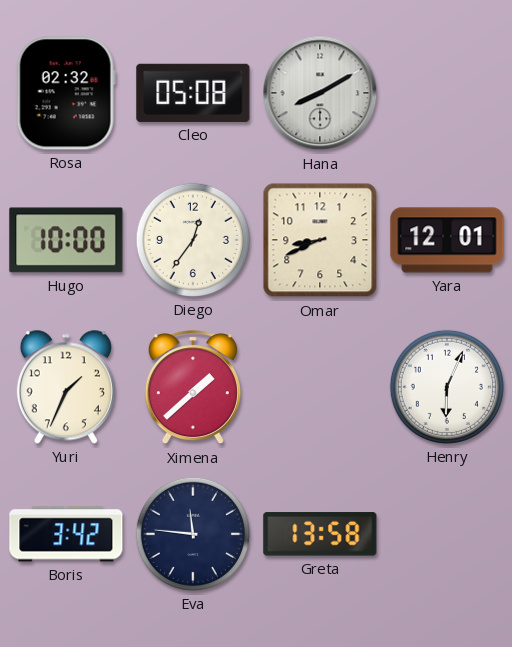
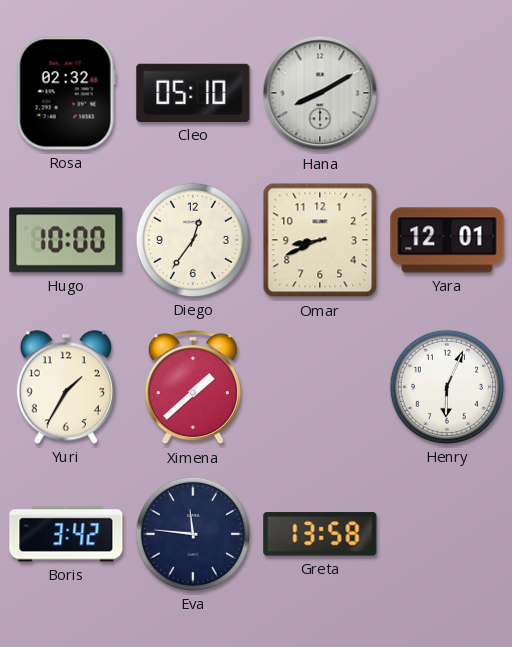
Cleo: 05:08 -> 05:10
Yuri: 1:34 -> 1:35
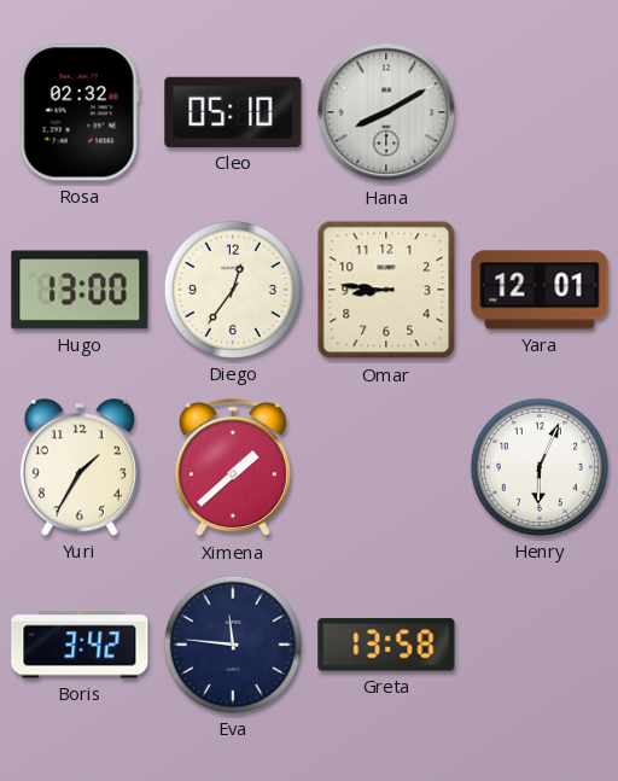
Hugo: 10:00 -> 13:00
Omar: 8:41 -> 8:46
